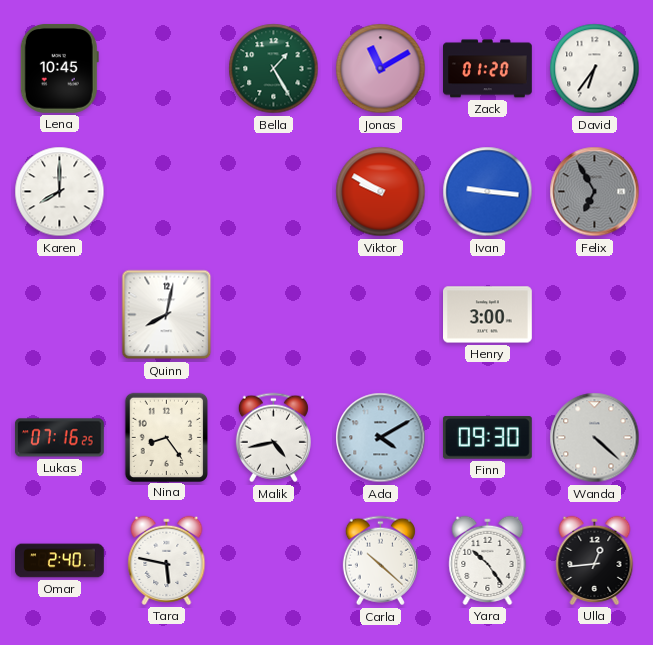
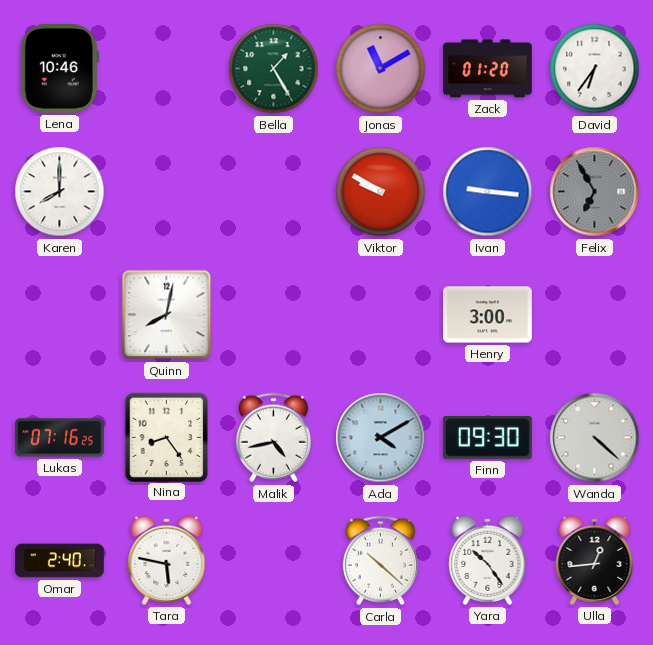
Lena: 10:45 -> 10:46
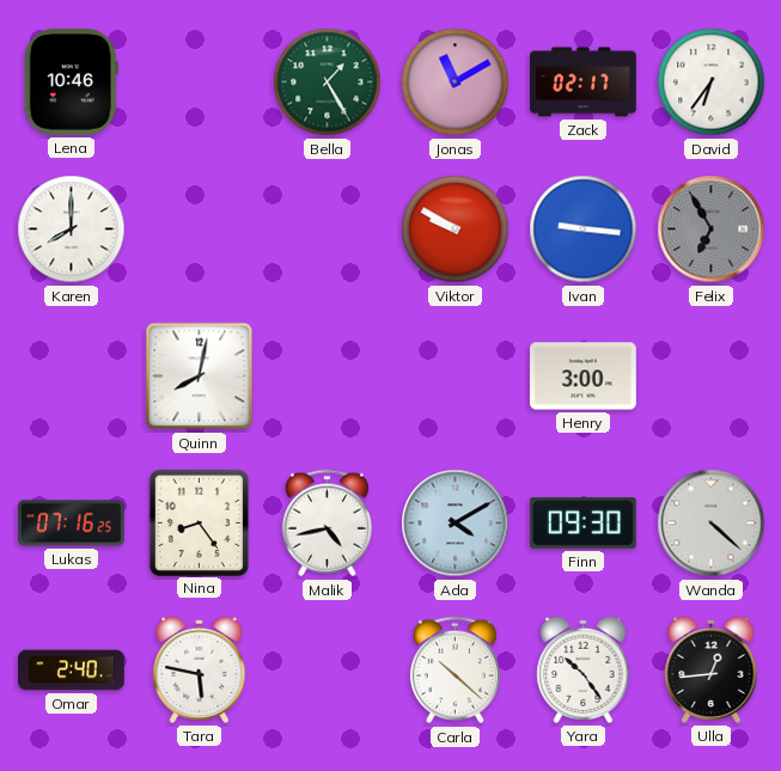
Zack: 01:20 -> 02:17
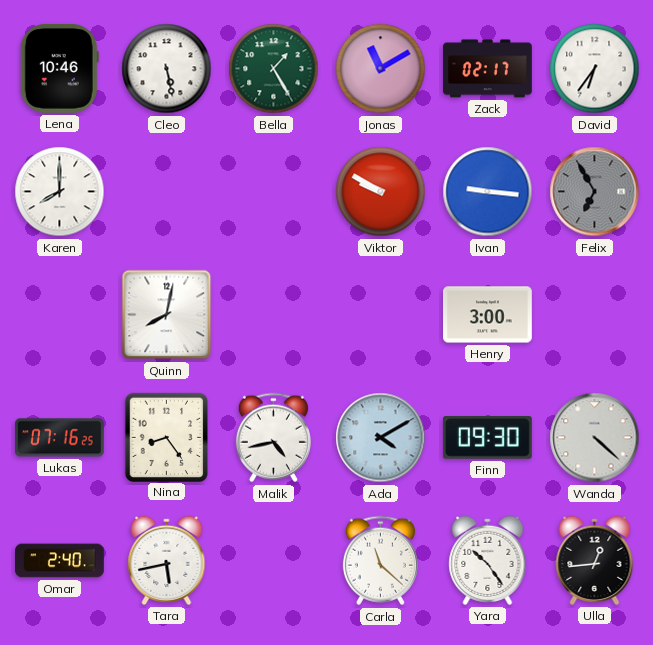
Cleo: none -> 5:28
Tara: 5:47 -> 5:43
Carla: 10:22 -> 11:22
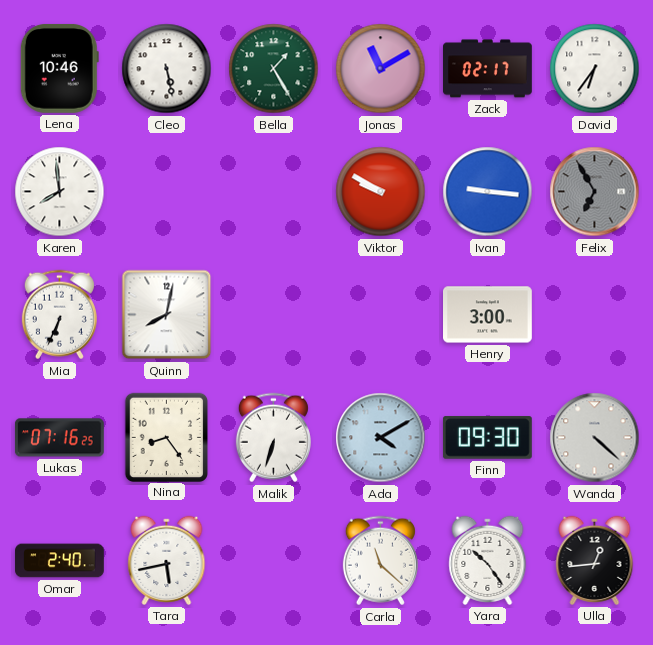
Karen: 8:00 -> 7:59
Mia: none -> 6:34
Malik: 4:43 -> 6:33
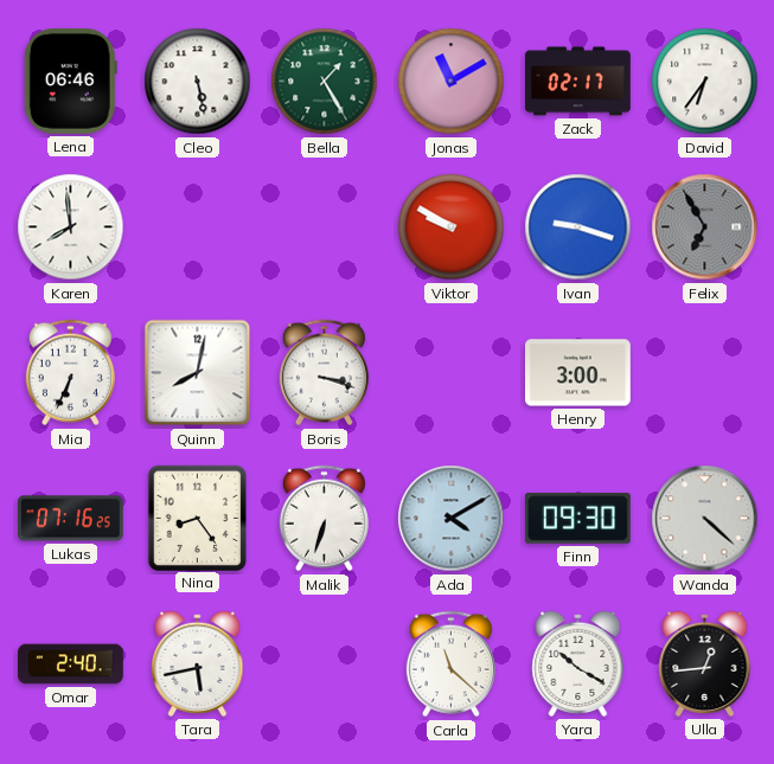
Lena: 10:46 -> 06:46
Ivan: 9:16 -> 9:18
Boris: none -> 3:18
Yara: 10:24 -> 10:20
